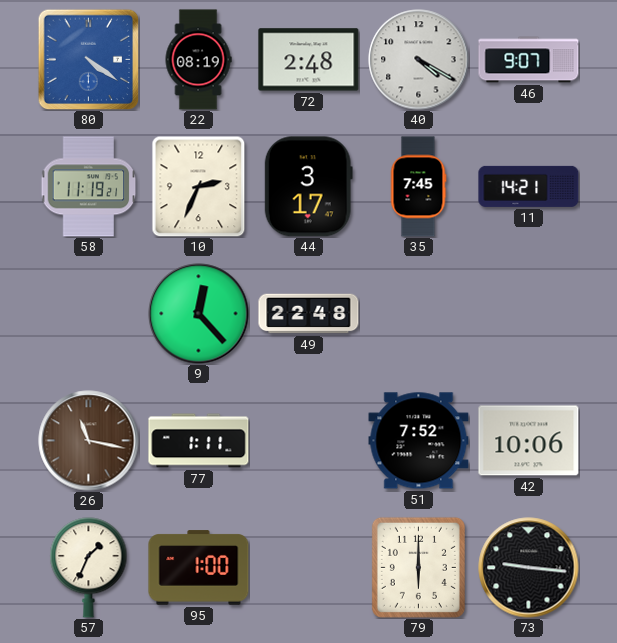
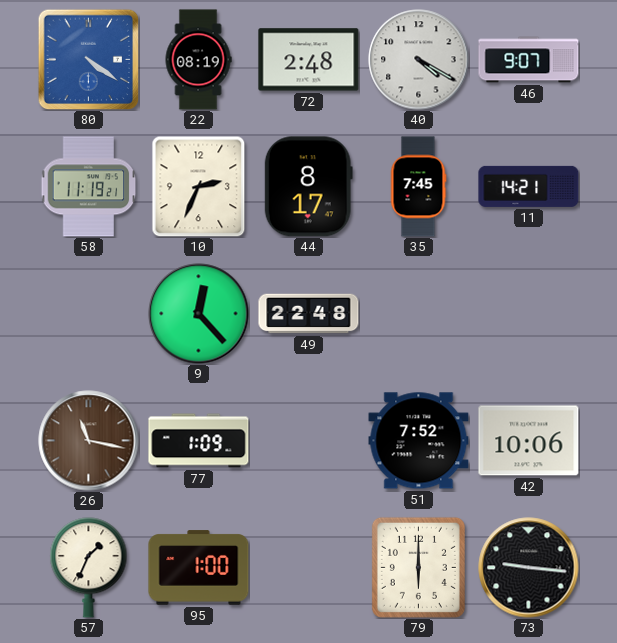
44: 3:17 -> 8:17
77: 1:11 -> 1:09
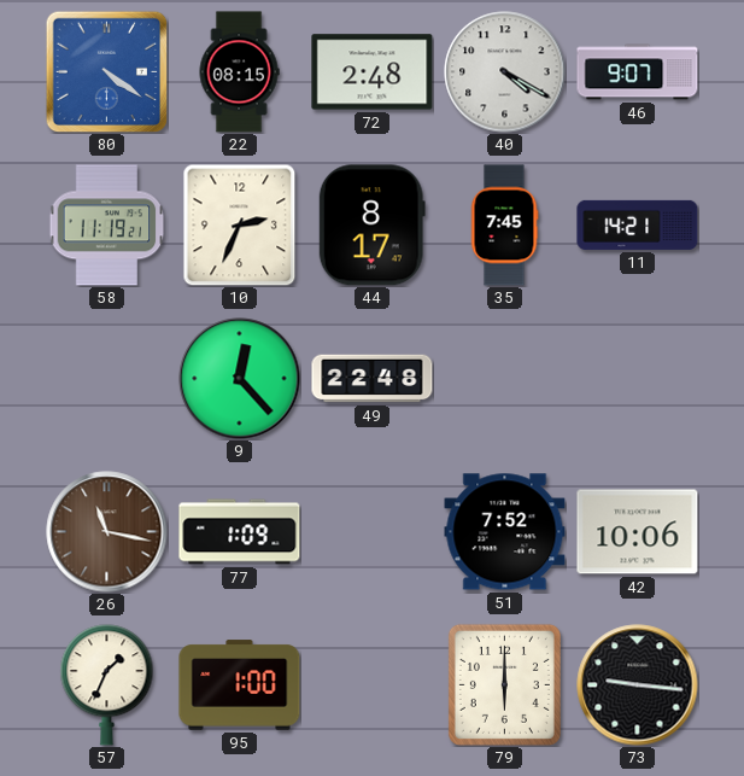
22: 08:19 -> 08:15
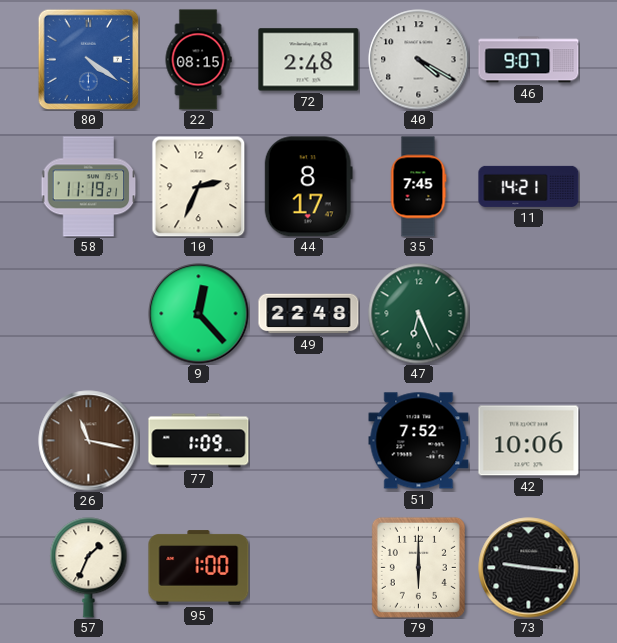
47: none -> 6:26
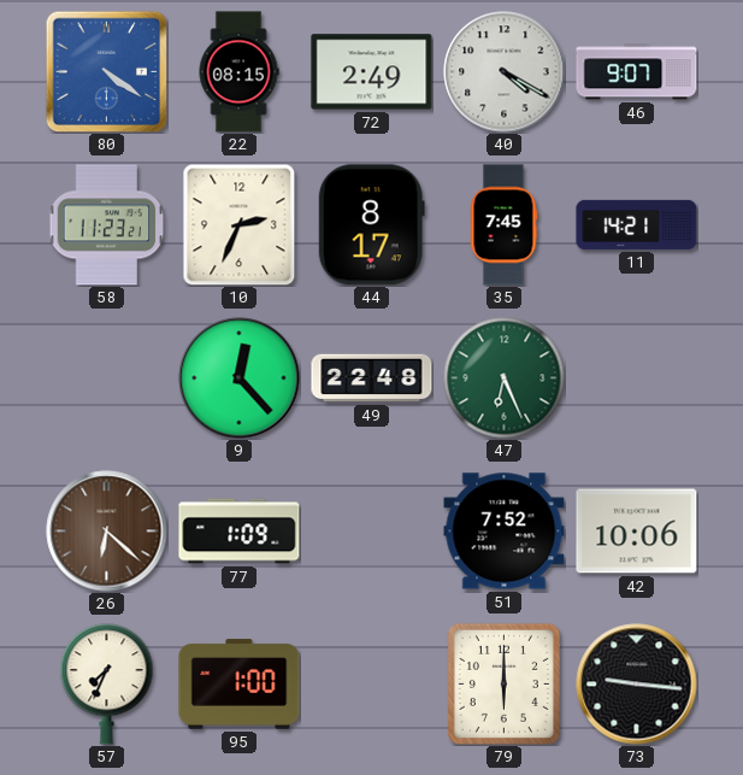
72: 2:48 -> 2:49
58: 11:19 -> 11:23
26: 11:17 -> 6:22
57: 1:34 -> 7:34
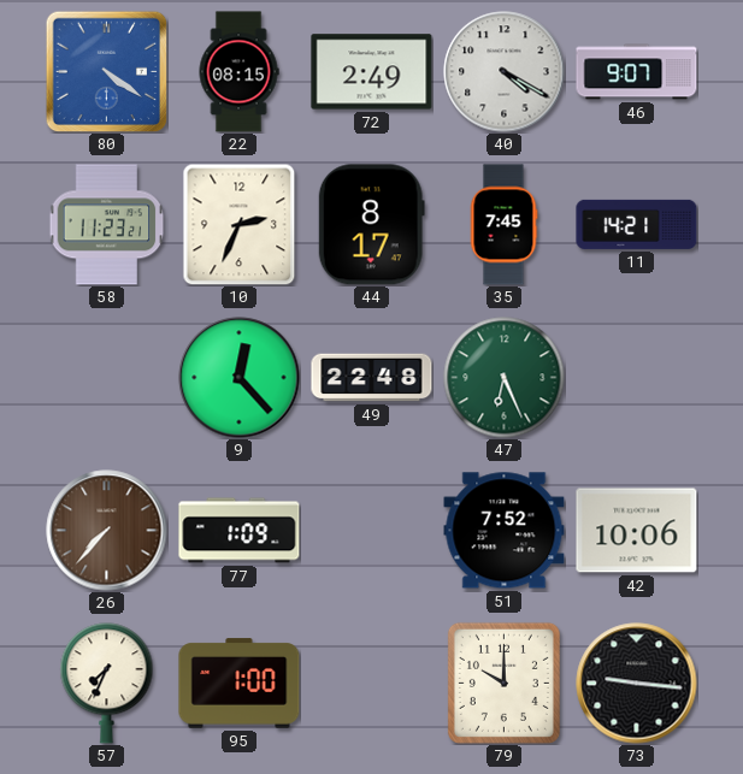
26: 6:22 -> 7:37
79: 6:00 -> 10:00
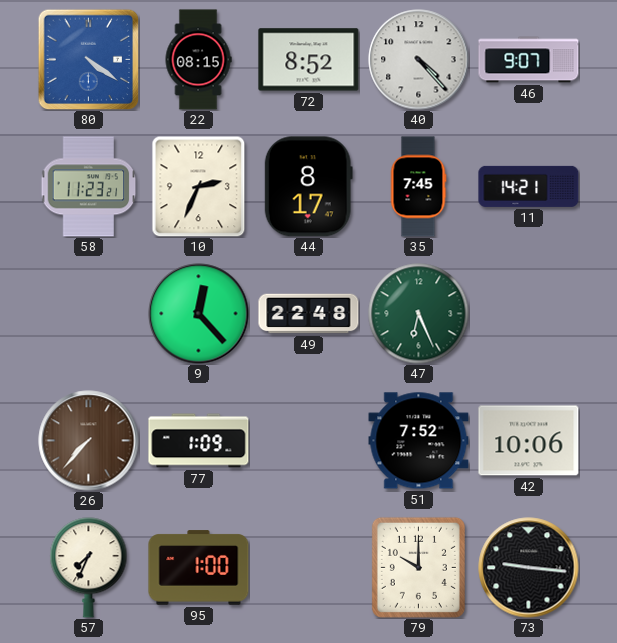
72: 2:49 -> 8:52
40: 4:20 -> 4:23
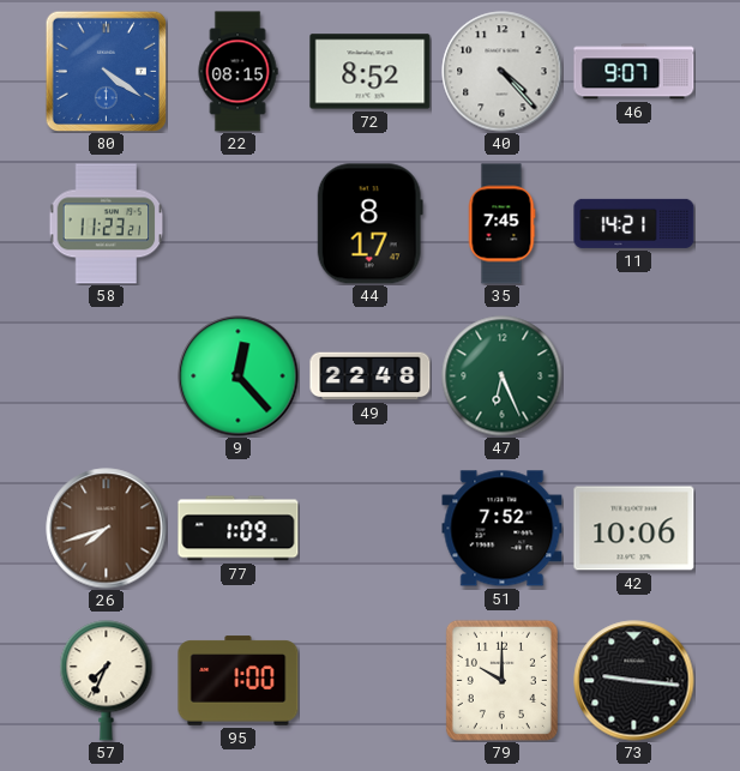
10: 2:34 -> none
26: 7:37 -> 7:42
